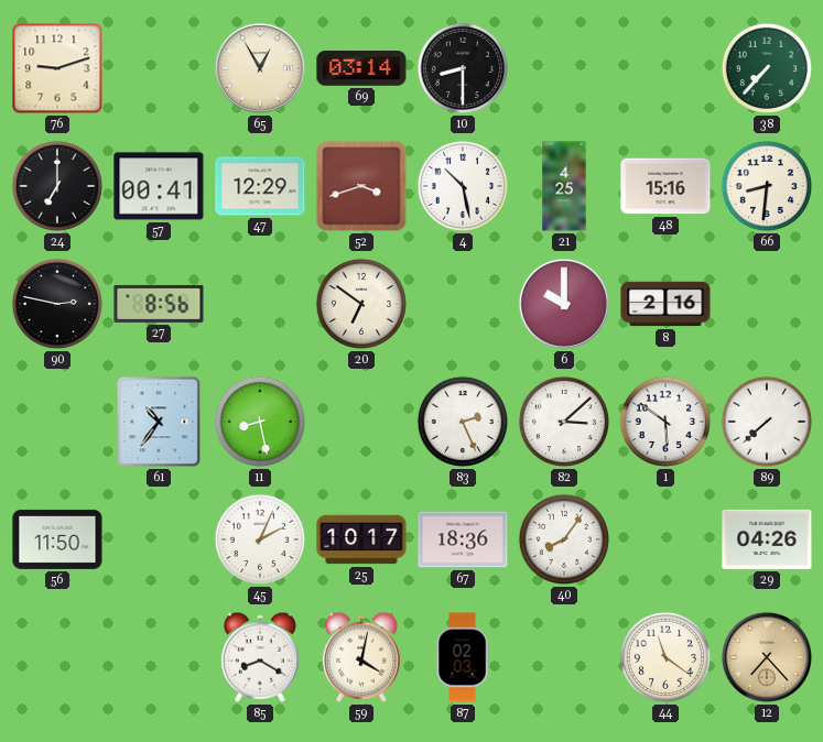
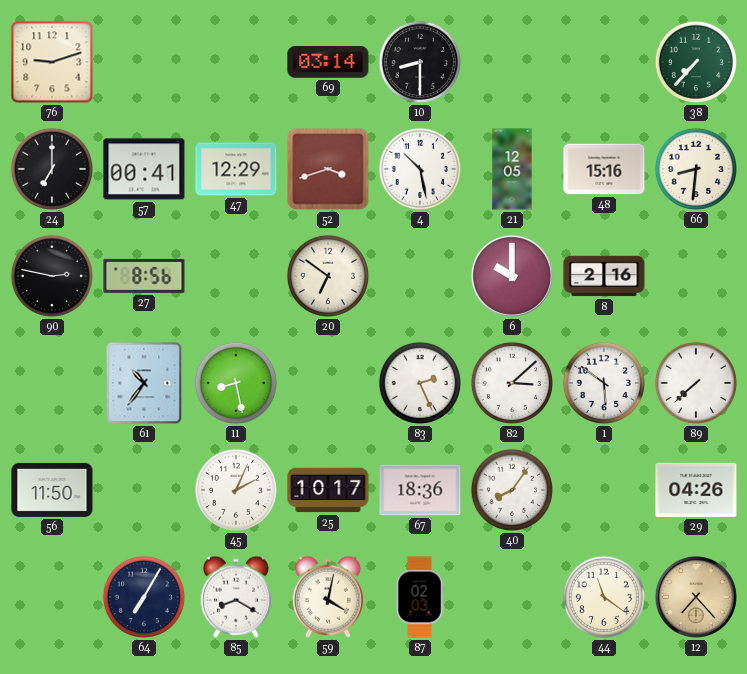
65: 12:55 -> none
21: 4:25 -> 12:05
64: none -> 7:05
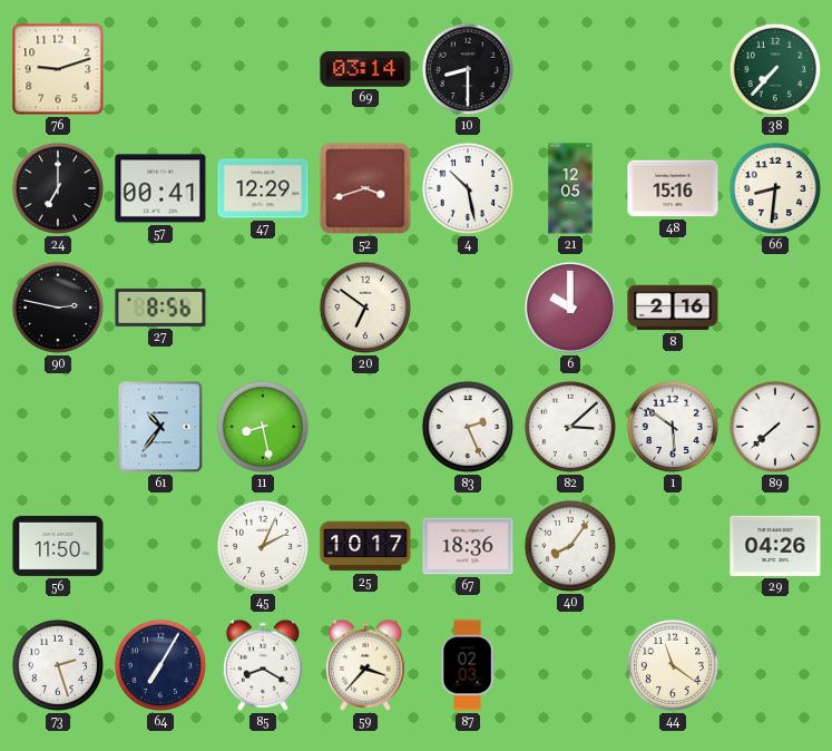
73: none -> 2:27
59: 4:02 -> 3:37
12: 7:23 -> none
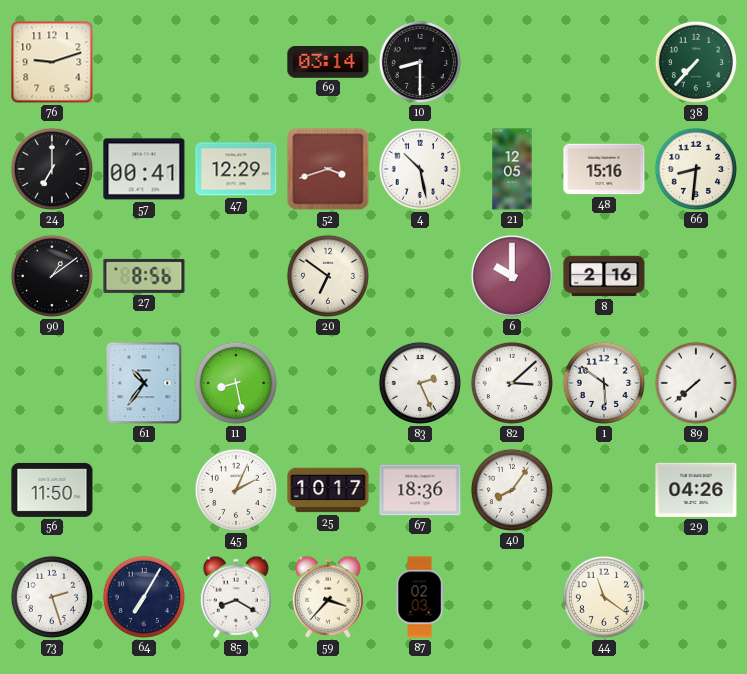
90: 2:47 -> 1:09
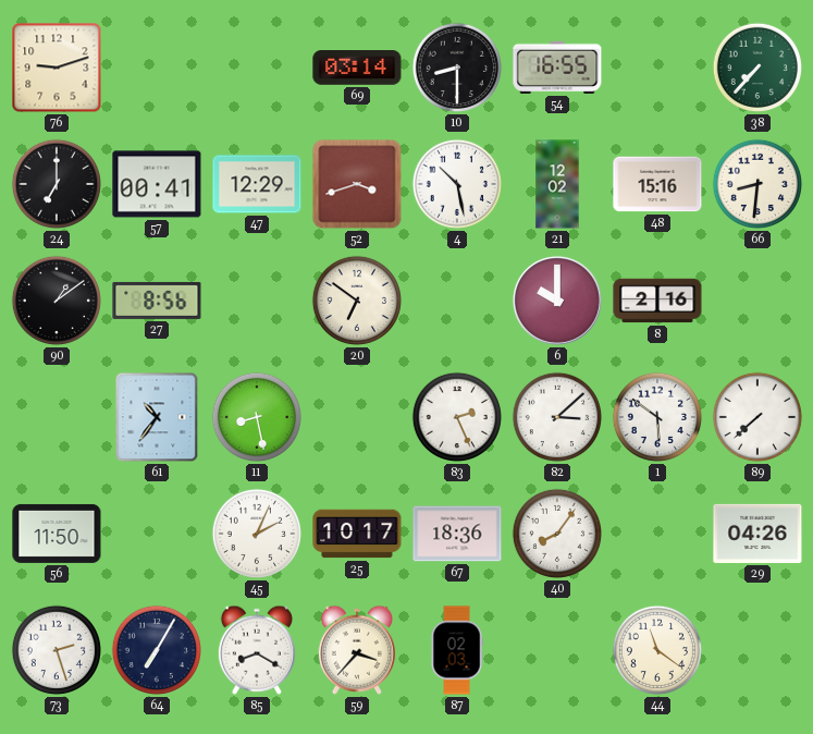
54: none -> 16:55
21: 12:05 -> 12:02
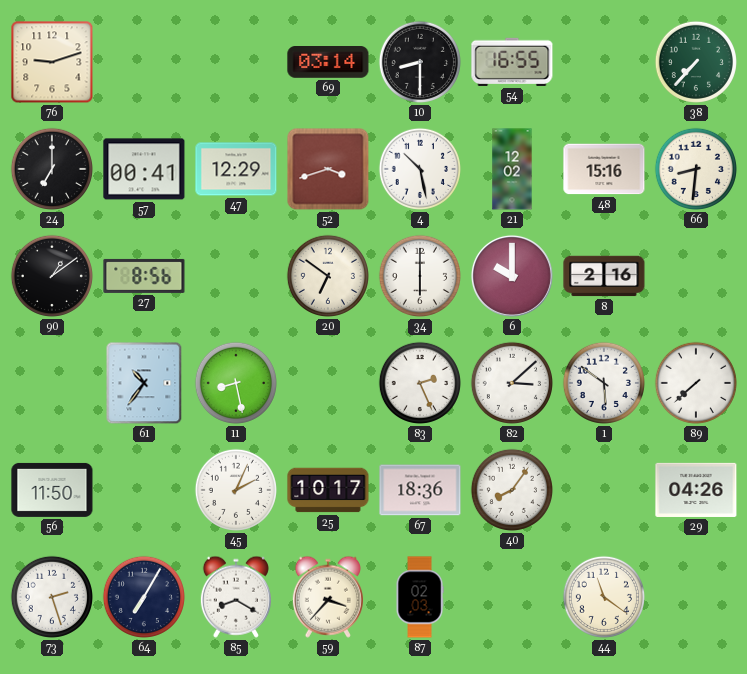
34: none -> 6:00
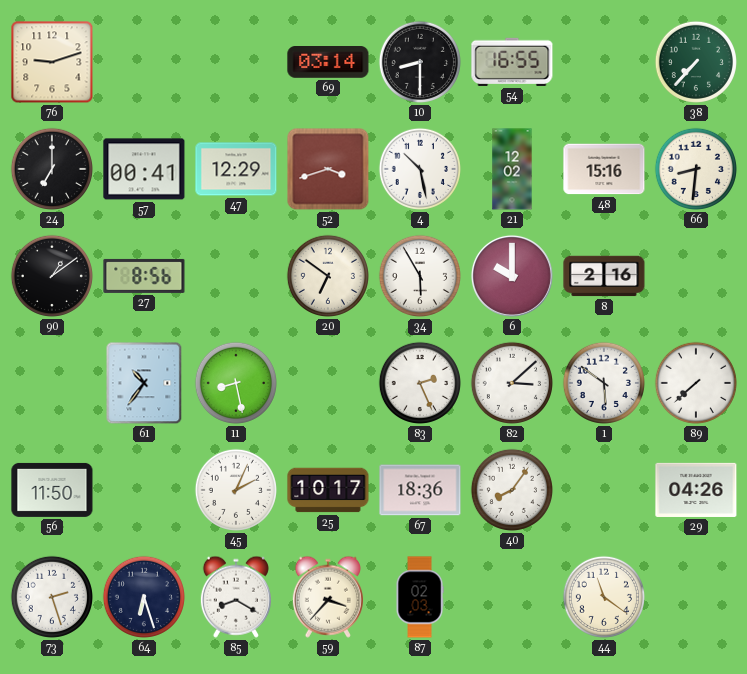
34: 6:00 -> 5:55
64: 7:05 -> 6:27
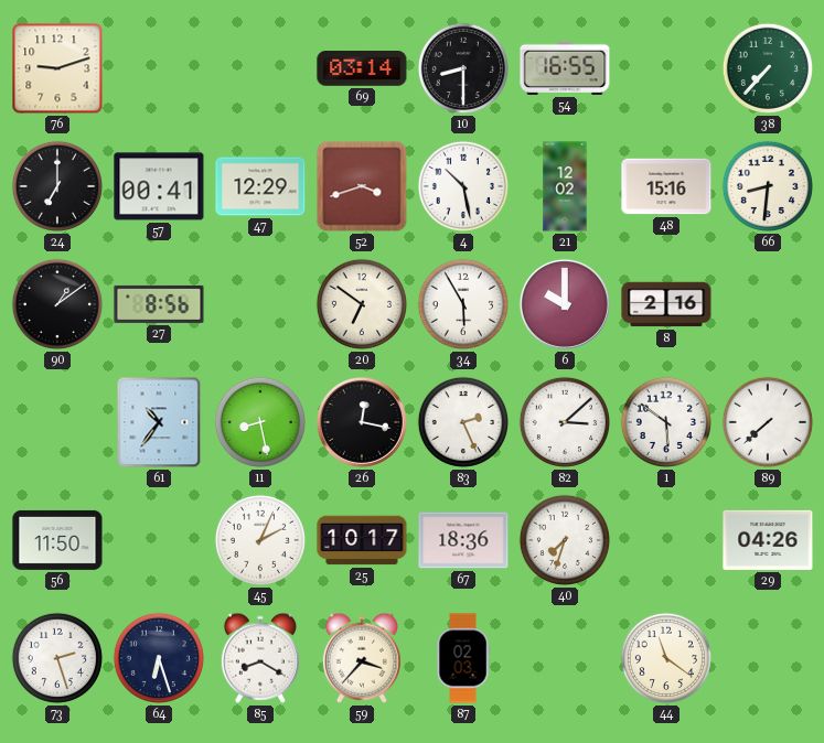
26: none -> 12:17
40: 8:06 -> 7:33
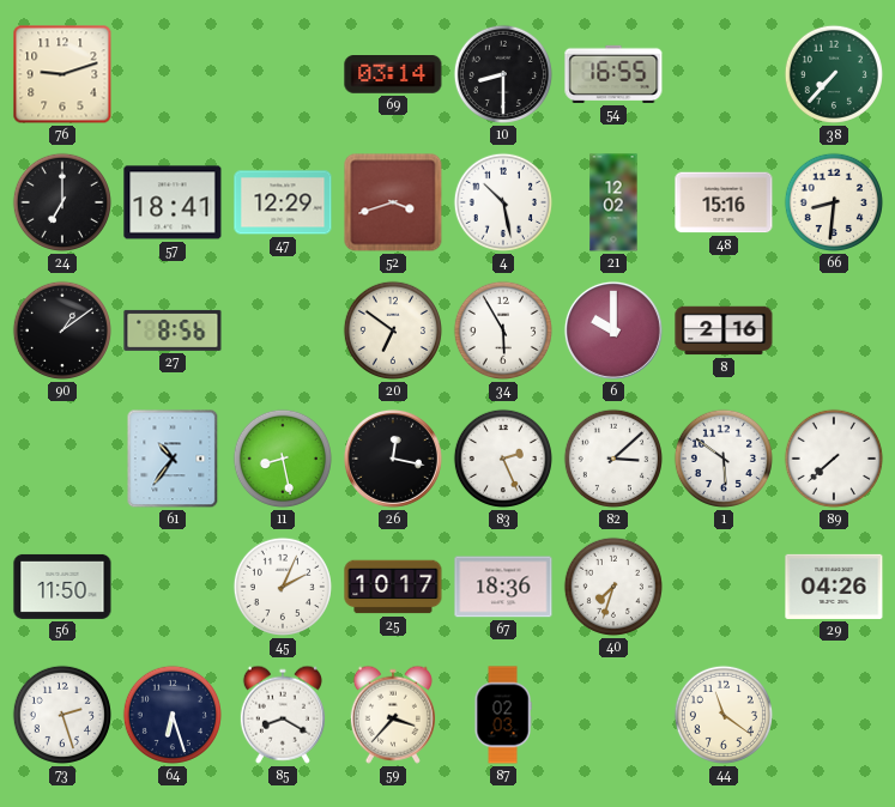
57: 00:41 -> 18:41
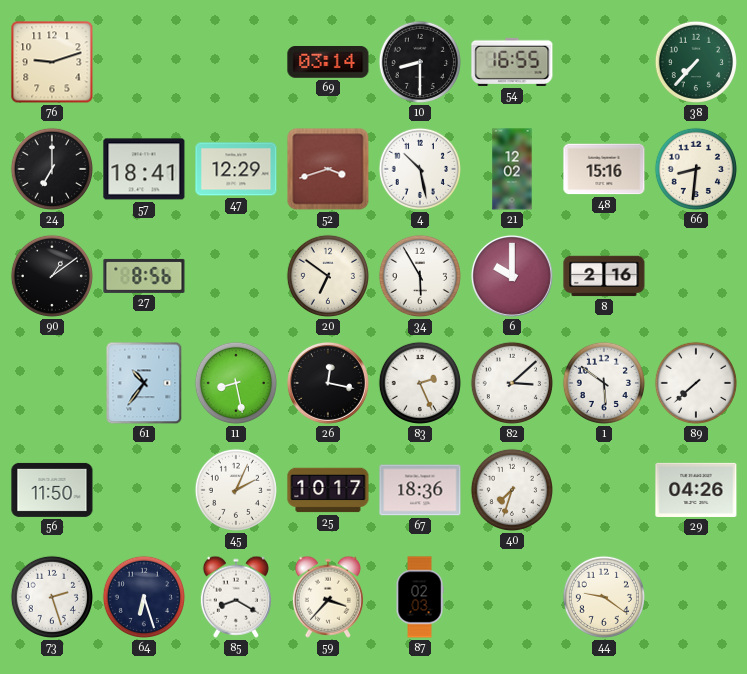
44: 11:21 -> 9:21
